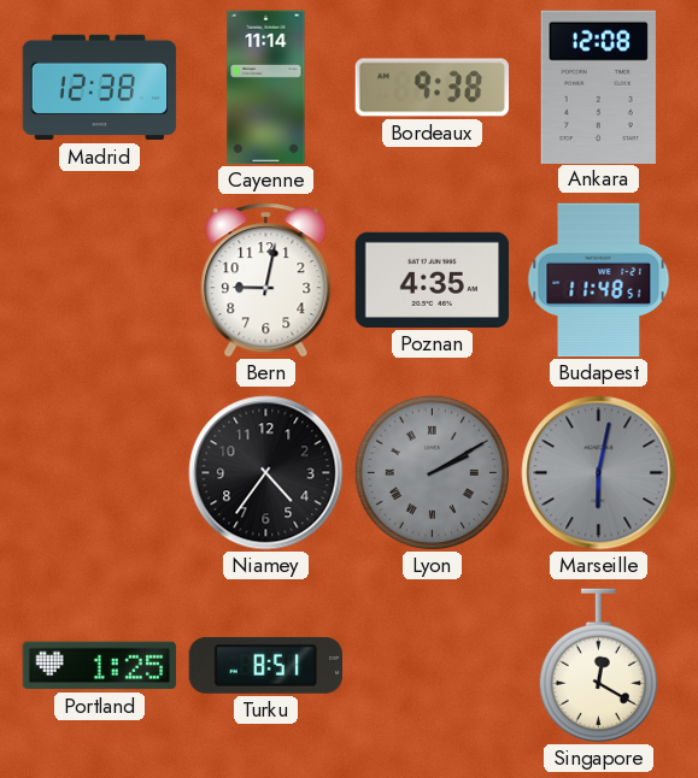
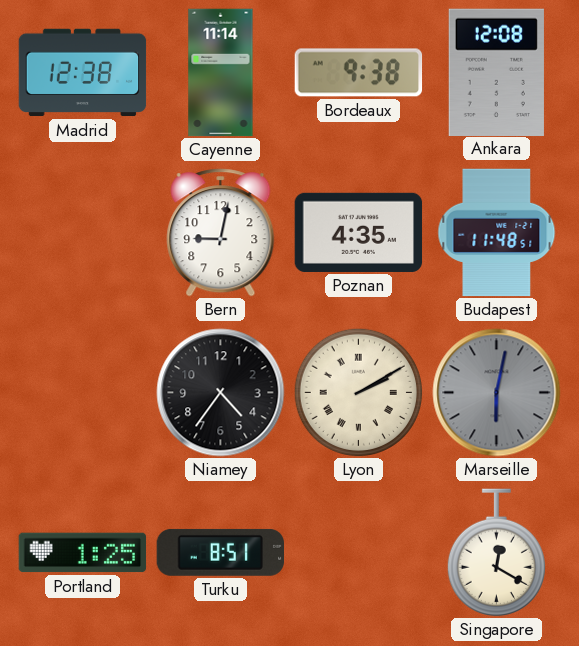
Lyon dial: grey -> cream
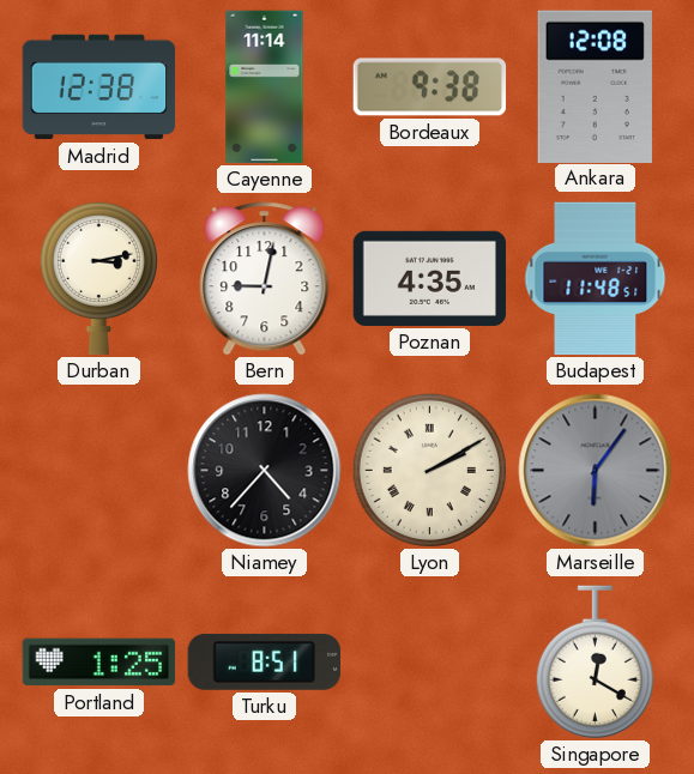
Durban: none -> 3:13
Niamey: 4:36 -> 4:37
Marseille: 6:02 -> 6:06
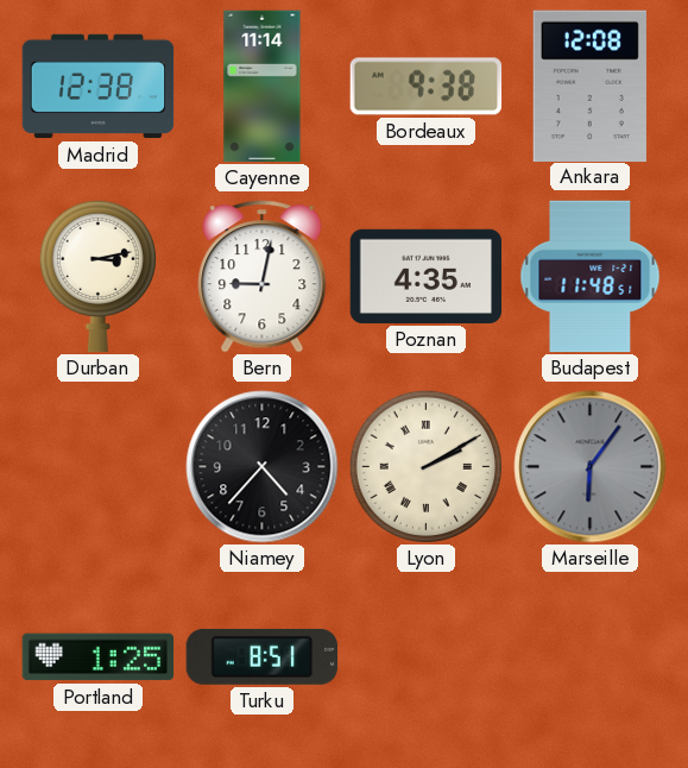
Singapore: 12:20 -> none
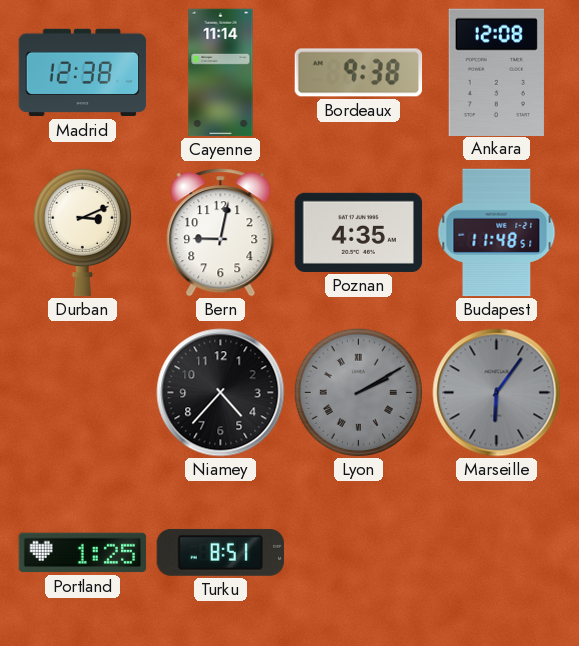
Durban: 3:13 -> 3:11
Lyon dial: cream -> grey
